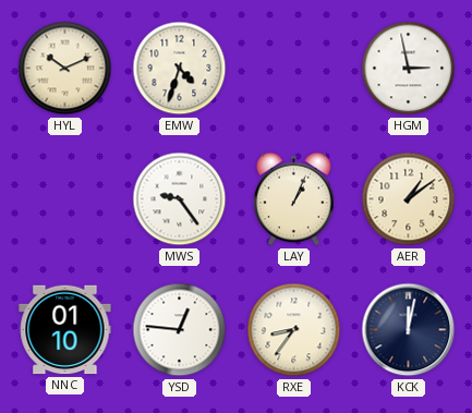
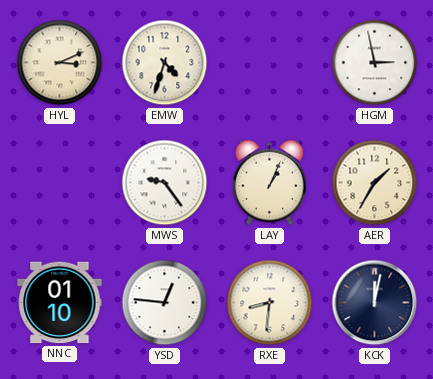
HYL: 10:11 -> 3:11
AER: 1:09 -> 1:35
RXE: 8:36 -> 8:31
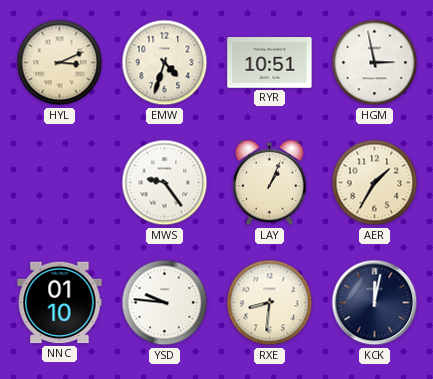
RYR: none -> 10:51
YSD: 12:46 -> 9:46
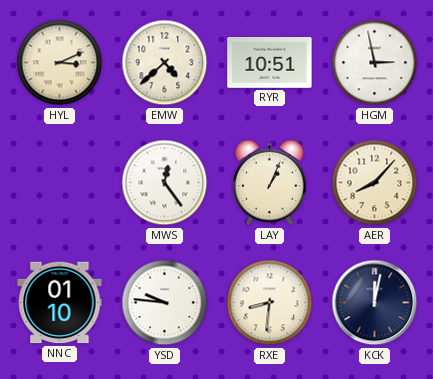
EMW: 4:33 -> 4:38
MWS: 9:24 -> 12:24
AER: 1:35 -> 8:07
